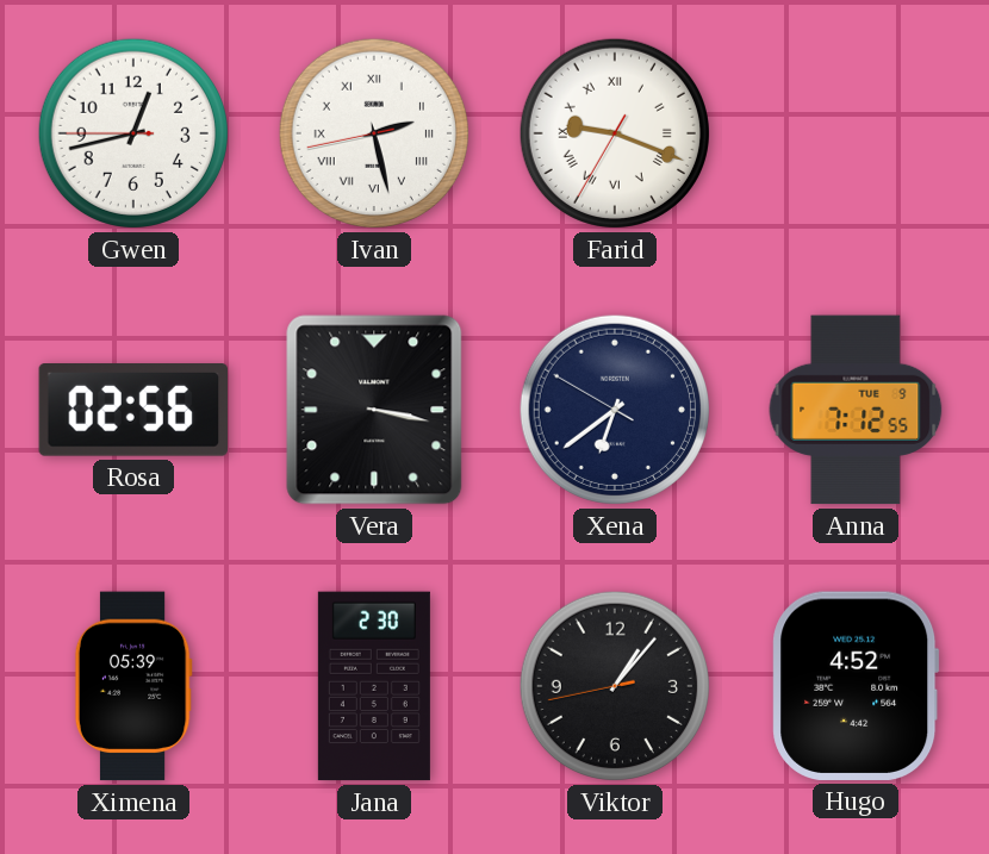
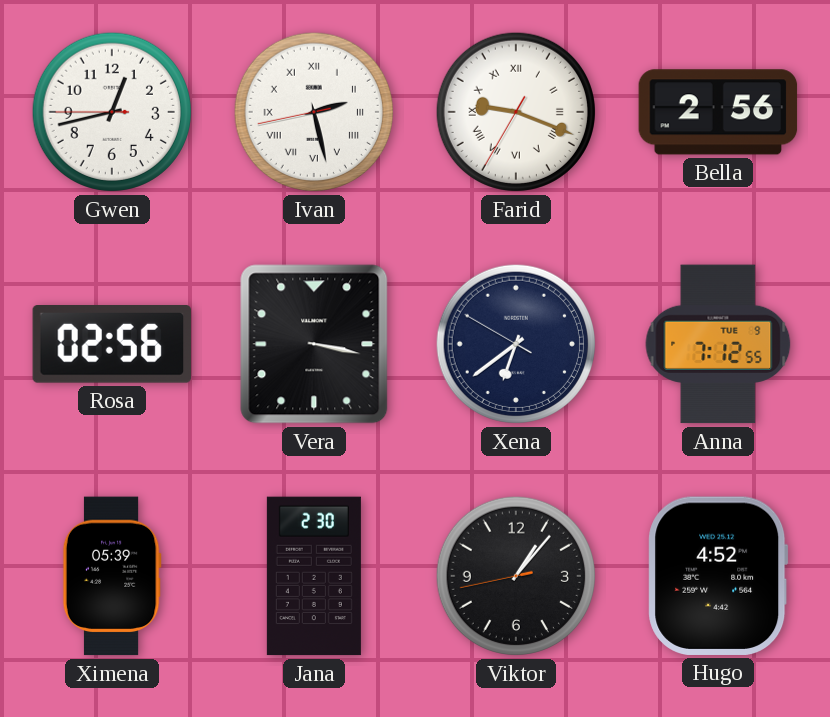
Bella: none -> 2:56
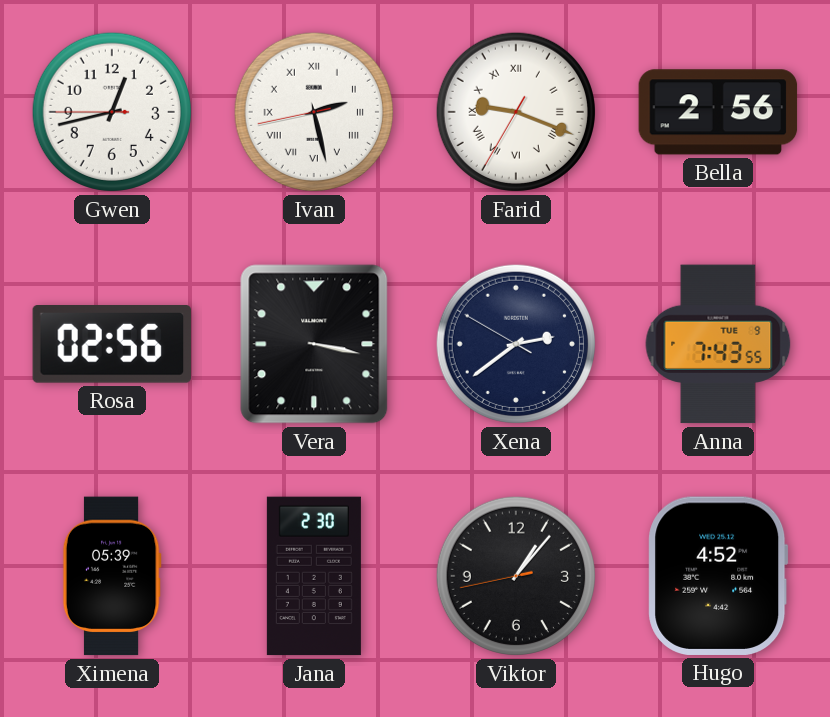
Xena: 6:38 -> 2:38
Anna: 7:12 -> 7:43
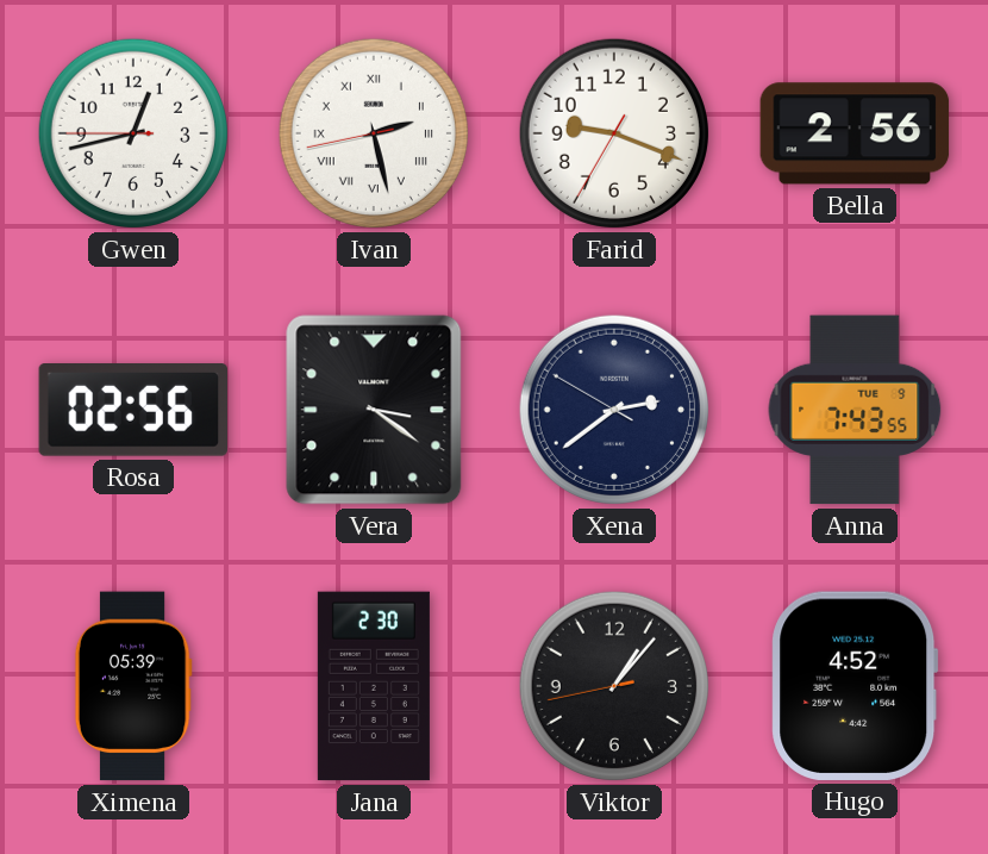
Farid numerals: Roman -> Arabic
Vera: 3:17 -> 3:21
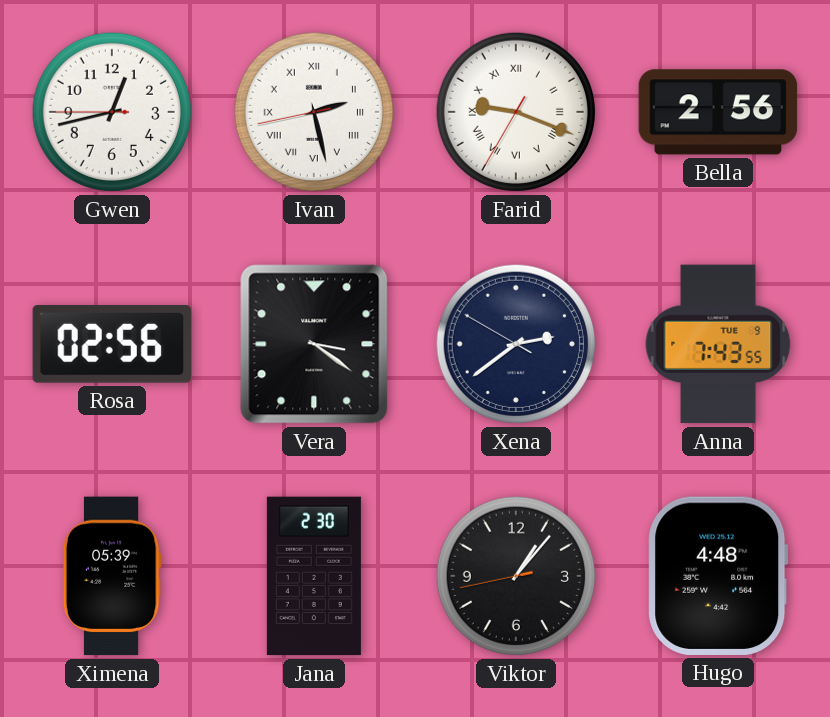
Farid numerals: Arabic -> Roman
Hugo: 4:52 -> 4:48
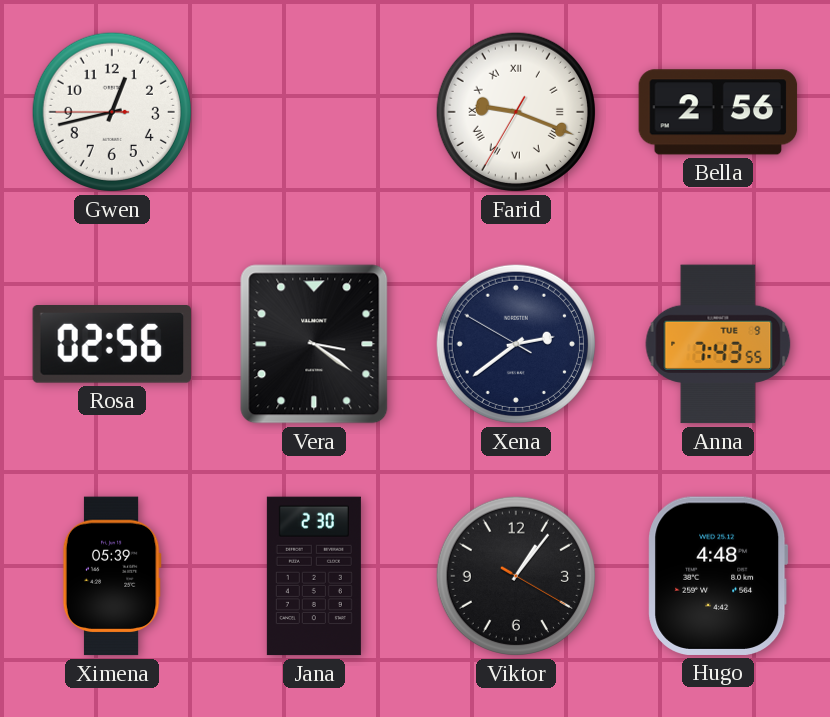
Ivan: 2:27 -> none
Viktor: 1:06:43 -> 1:06:20
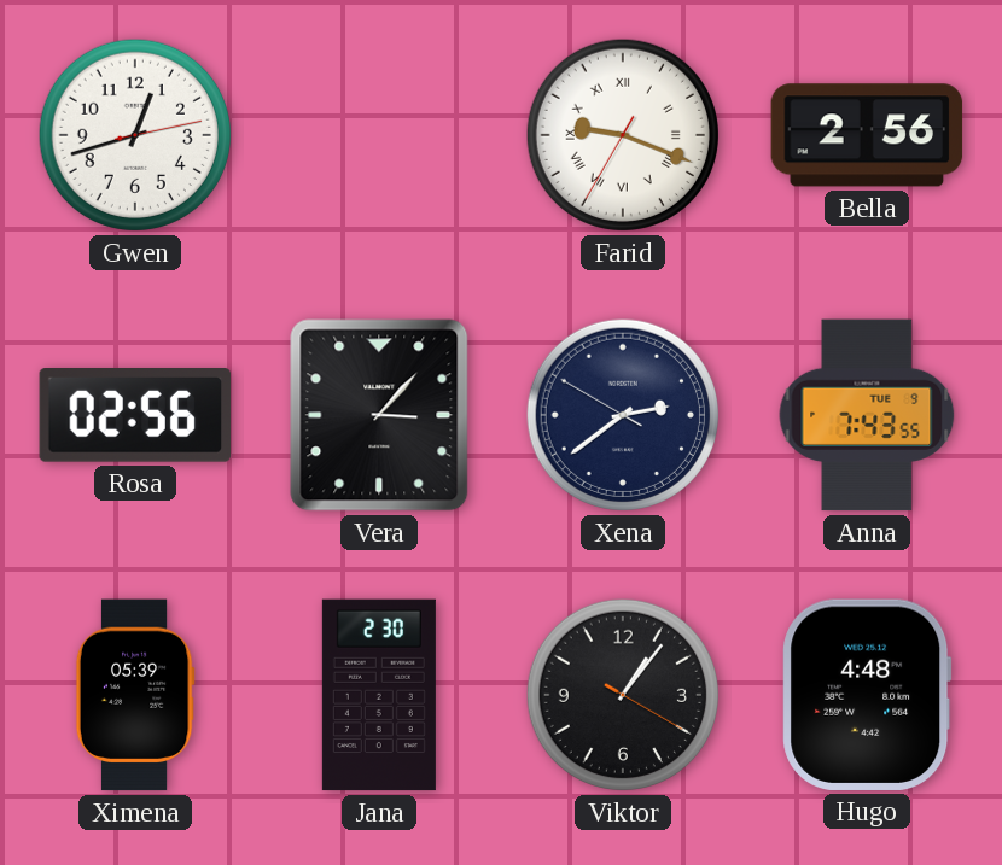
Gwen: 12:42:45 -> 12:42:13
Vera: 3:21 -> 3:07
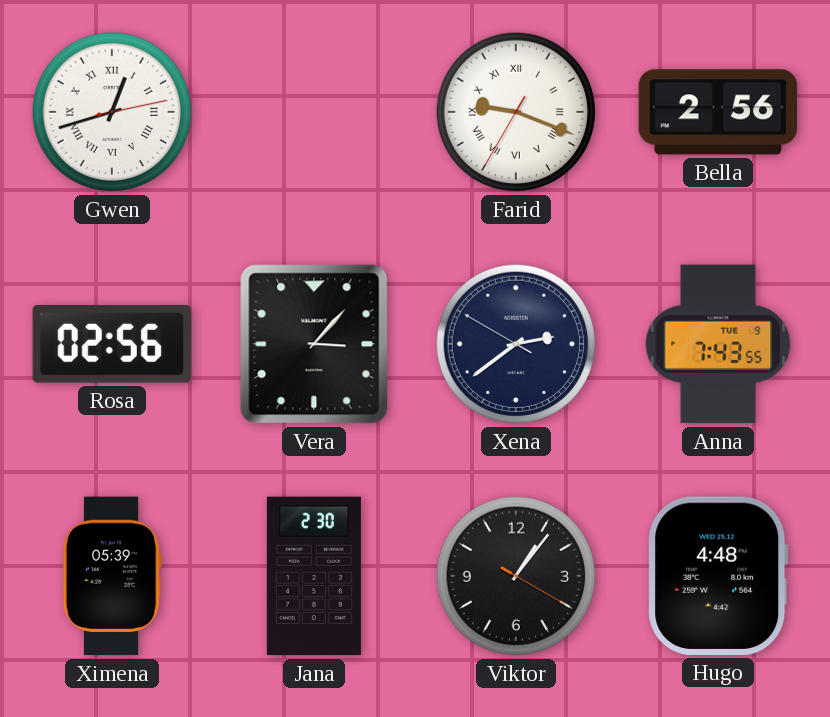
Gwen numerals: Arabic -> Roman
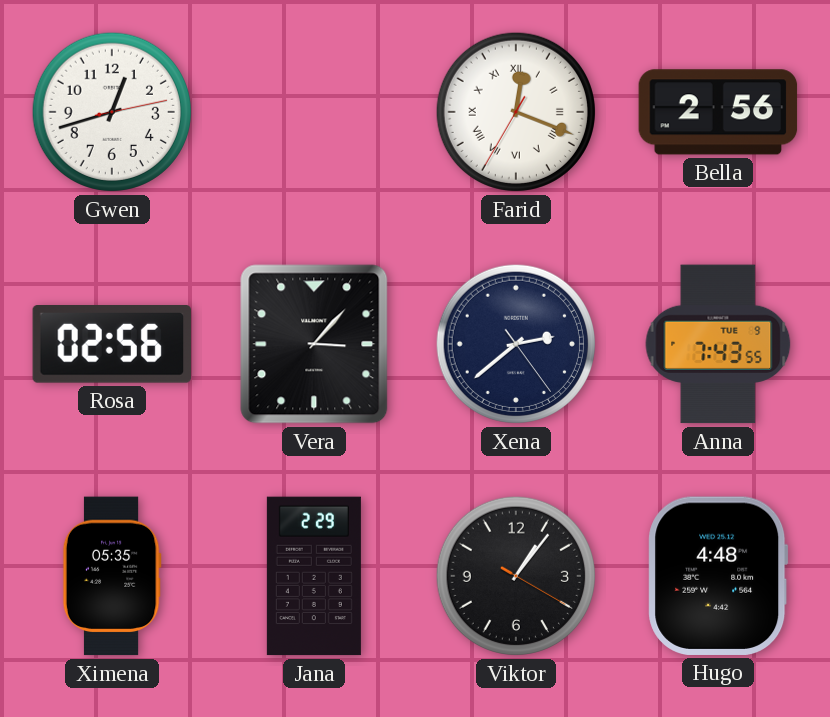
Gwen numerals: Roman -> Arabic
Farid: 9:18 -> 12:18
Xena: 2:38:50 -> 2:38:24
Ximena: 05:39 -> 05:35
Jana: 2:30 -> 2:29
